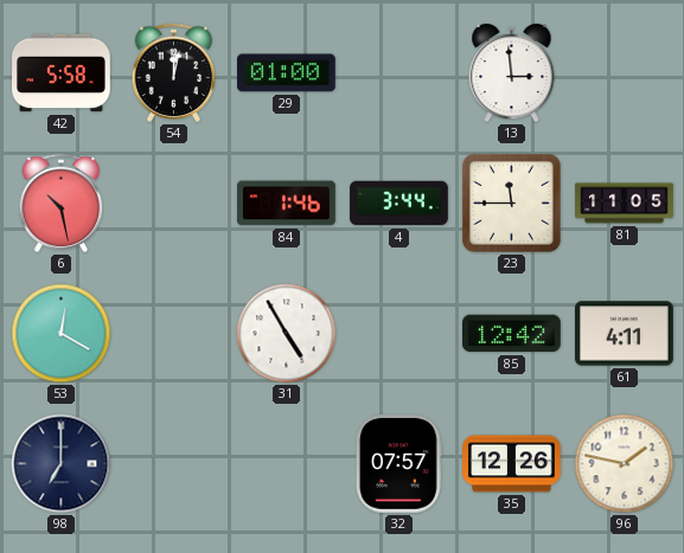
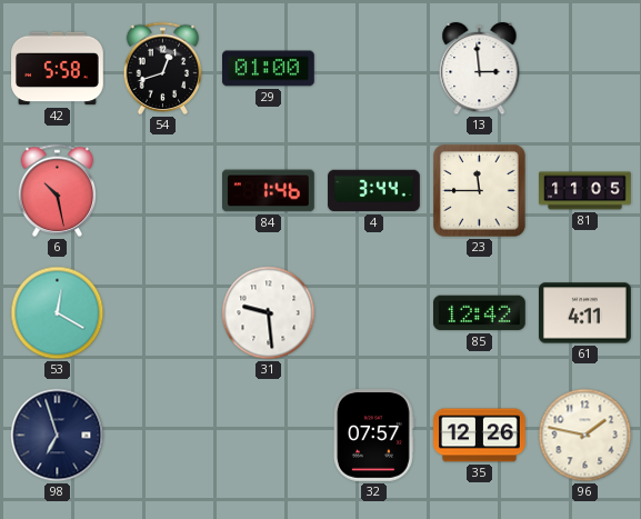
54: 12:02 -> 12:42
31: 4:55 -> 9:29
98: 7:00 -> 6:57
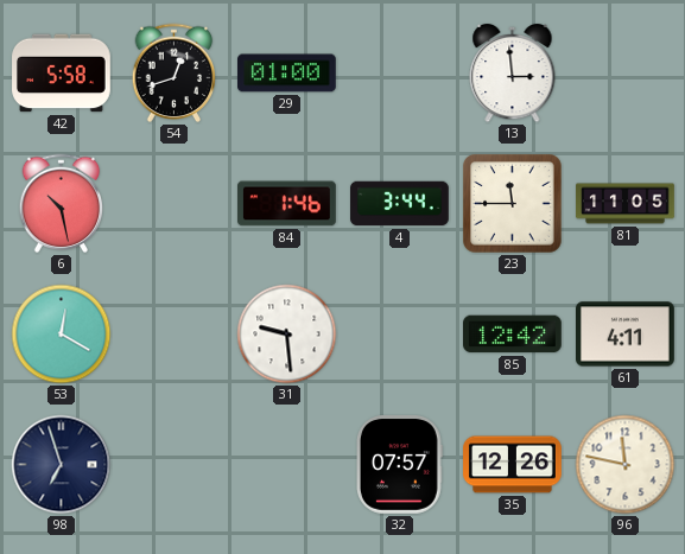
96: 1:47 -> 11:47
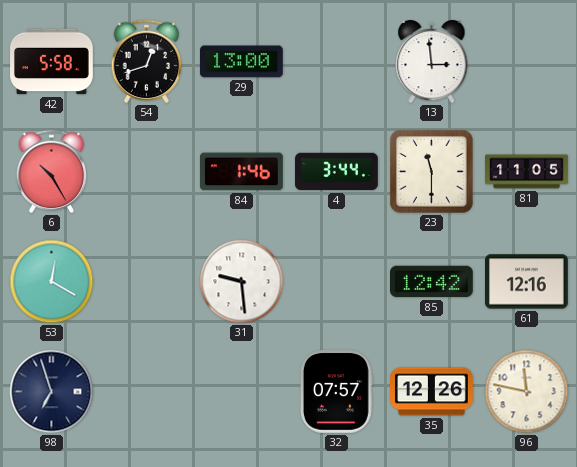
29: 01:00 -> 13:00
6: 10:28 -> 10:25
23: 11:45 -> 11:30
61: 4:11 -> 12:16
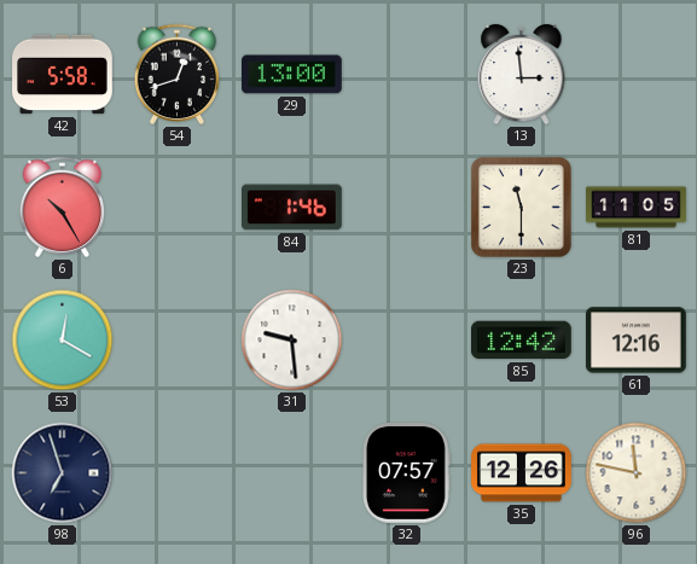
4: 3:44 -> none
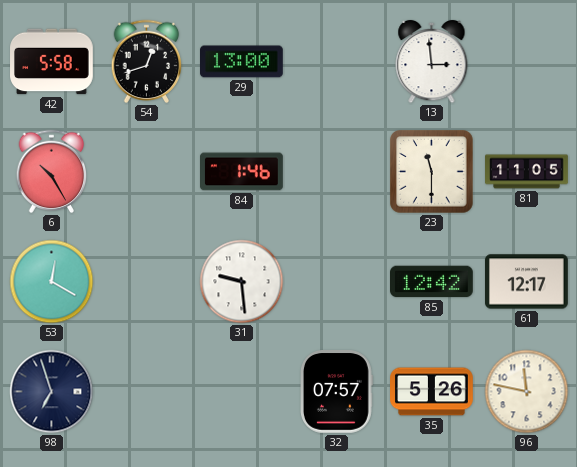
61: 12:16 -> 12:17
35: 12:26 -> 5:26
